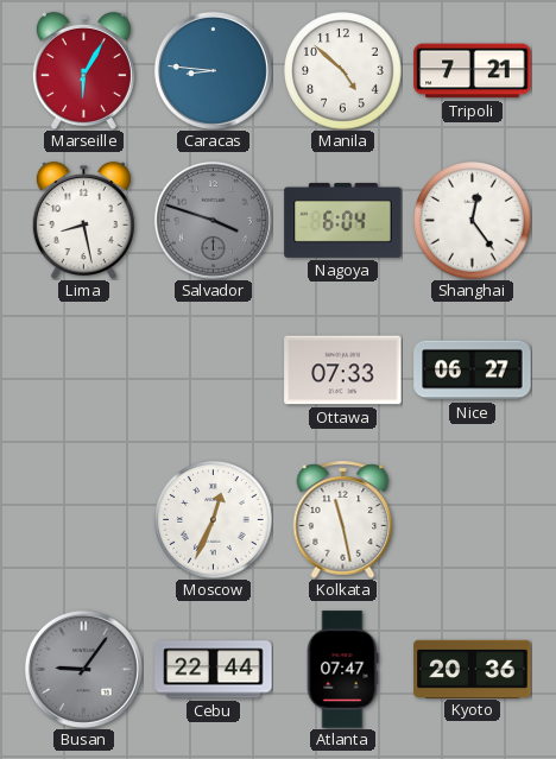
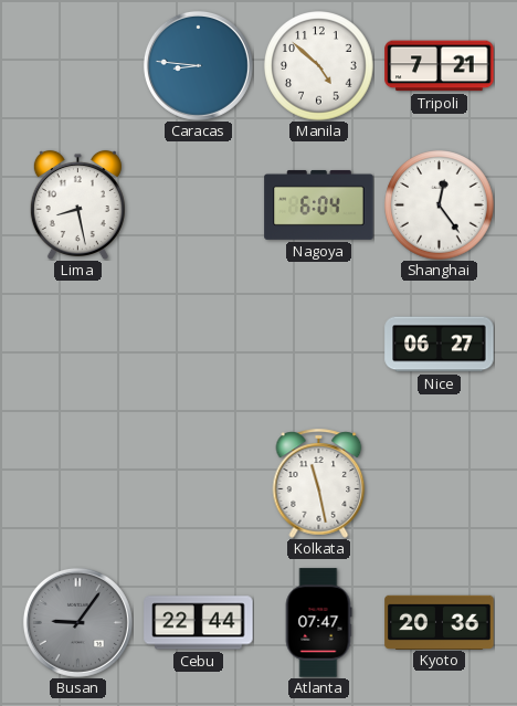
Marseille: 6:05 -> none
Salvador: 3:48 -> none
Ottawa: 07:33 -> none
Moscow: 12:34 -> none
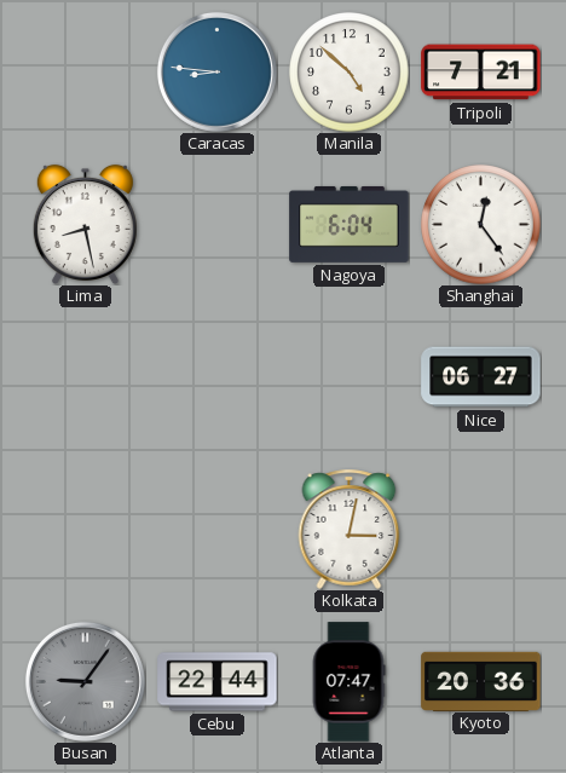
Kolkata: 11:28 -> 3:02
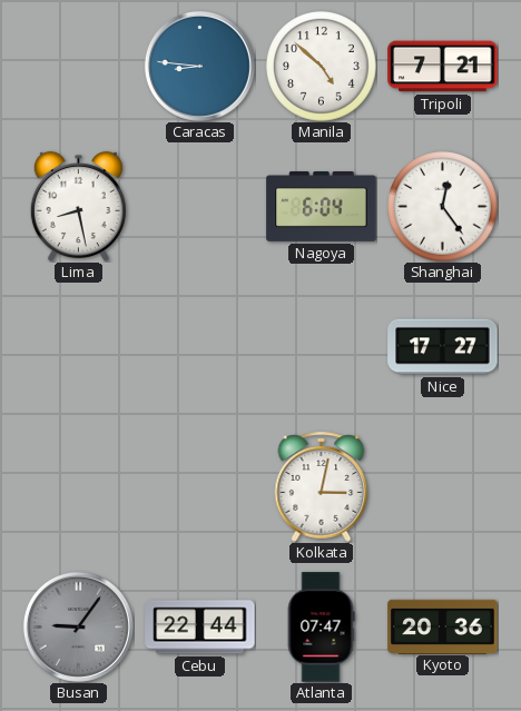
Nice: 06:27 -> 17:27
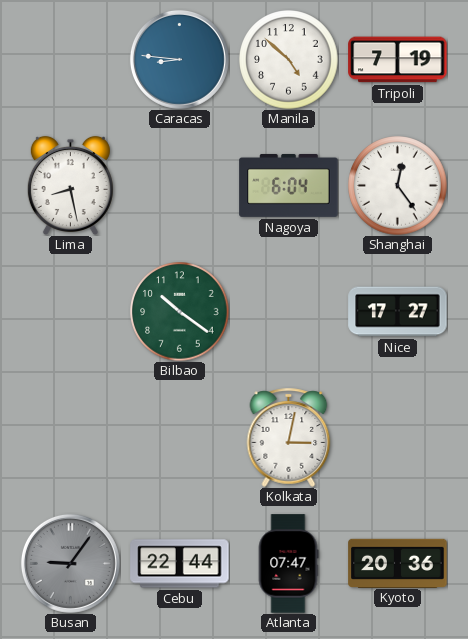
Tripoli: 7:21 -> 7:19
Bilbao: none -> 10:21
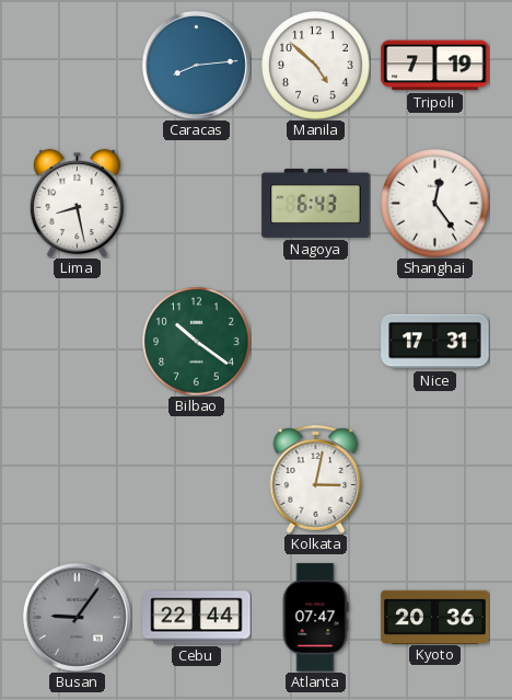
Caracas: 8:46 -> 8:14
Nagoya: 6:04 -> 6:43
Nice: 17:27 -> 17:31
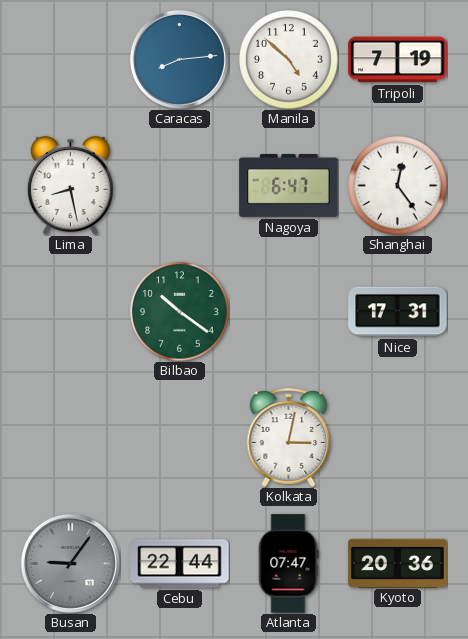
Nagoya: 6:43 -> 6:47
